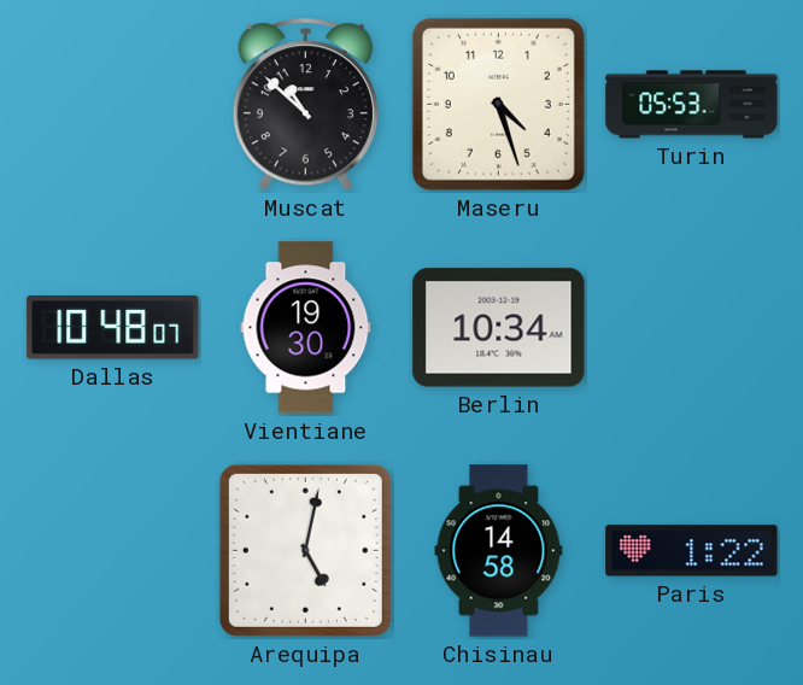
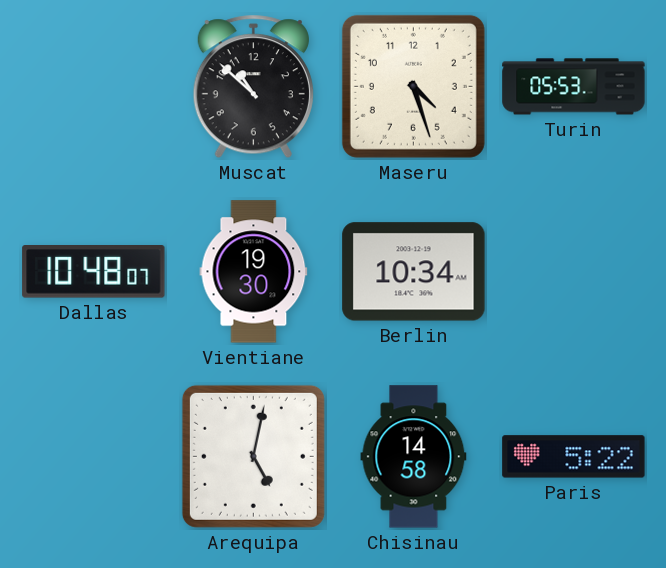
Paris: 1:22 -> 5:22
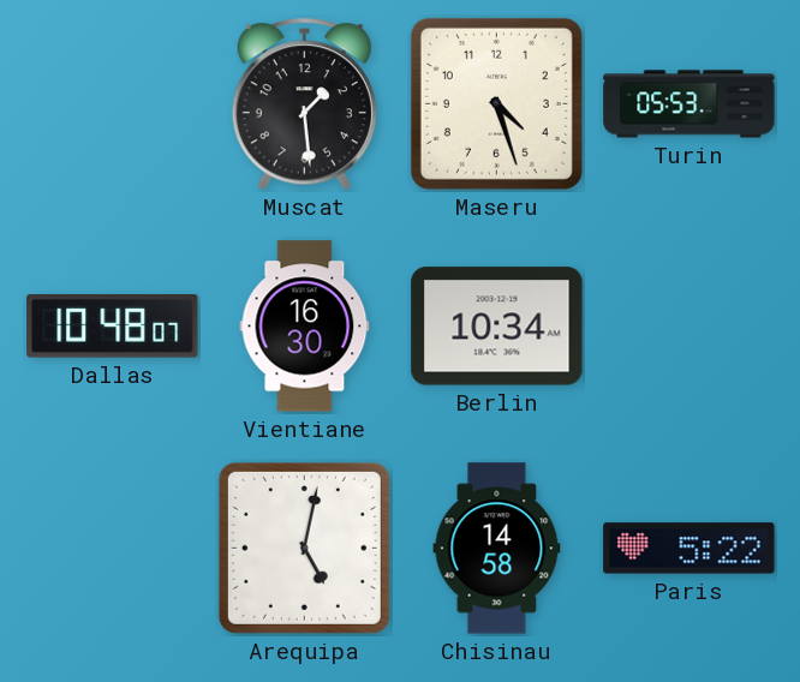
Muscat: 10:52 -> 1:29
Vientiane: 19:30 -> 16:30
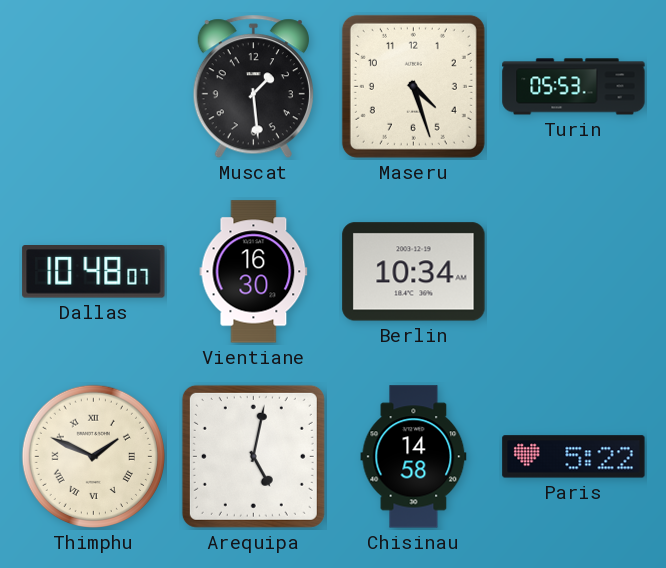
Thimphu: none -> 1:49
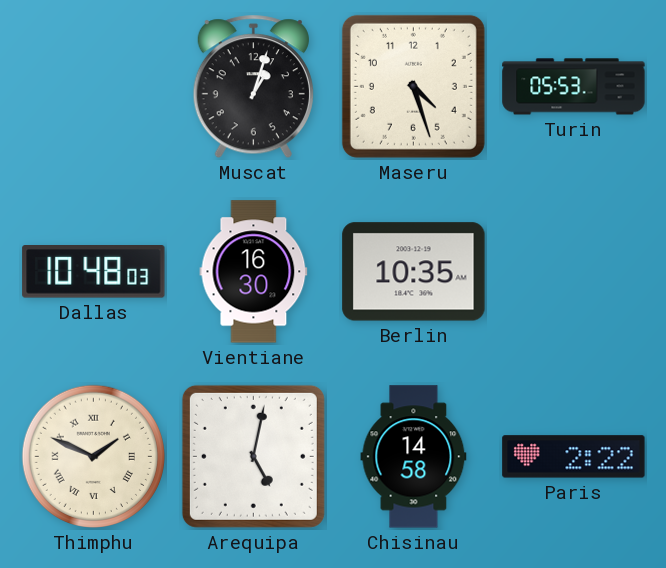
Muscat: 1:29 -> 1:03
Dallas: 10:48:07 -> 10:48:03
Berlin: 10:34 -> 10:35
Paris: 5:22 -> 2:22
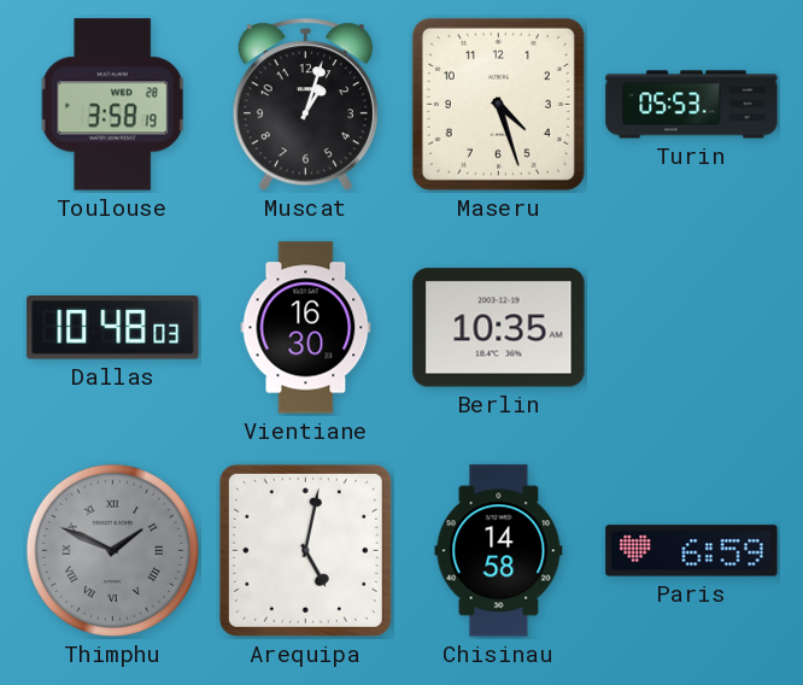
Toulouse: none -> 3:58
Thimphu dial: cream -> grey
Paris: 2:22 -> 6:59
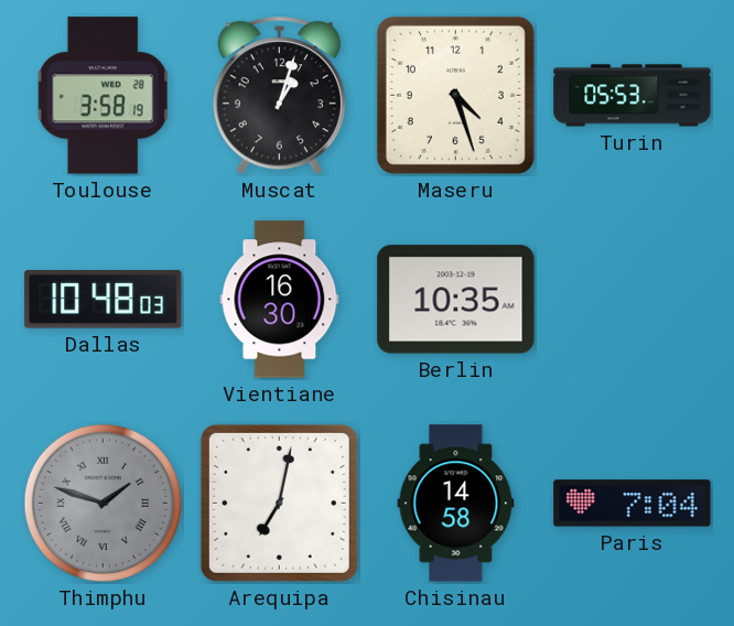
Thimphu: 1:49 -> 1:48
Arequipa: 5:02 -> 7:02
Paris: 6:59 -> 7:04
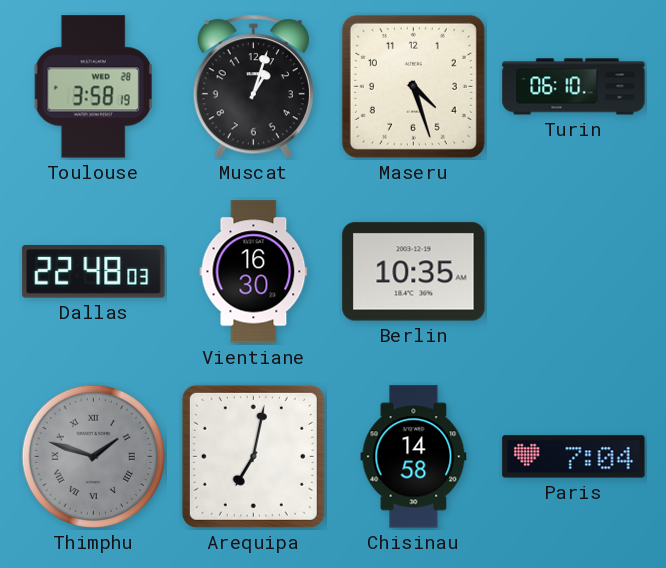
Turin: 05:53 -> 06:10
Dallas: 10:48 -> 22:48
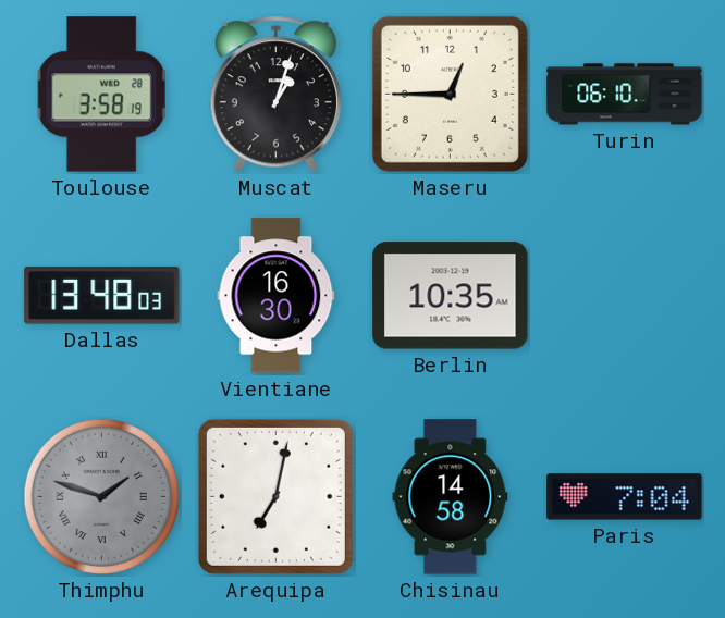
Maseru: 4:27 -> 12:45
Dallas: 22:48 -> 13:48
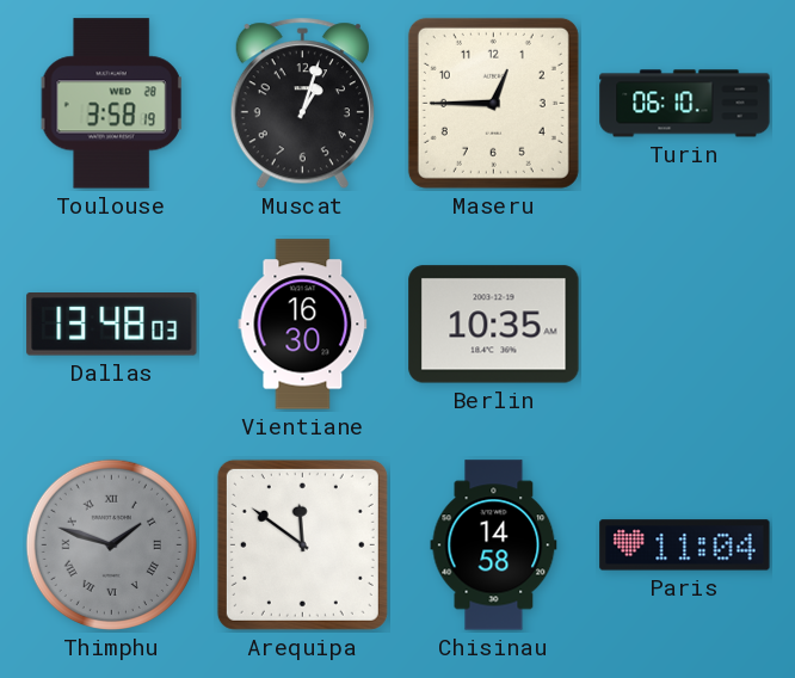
Arequipa: 7:02 -> 11:51
Paris: 7:04 -> 11:04
